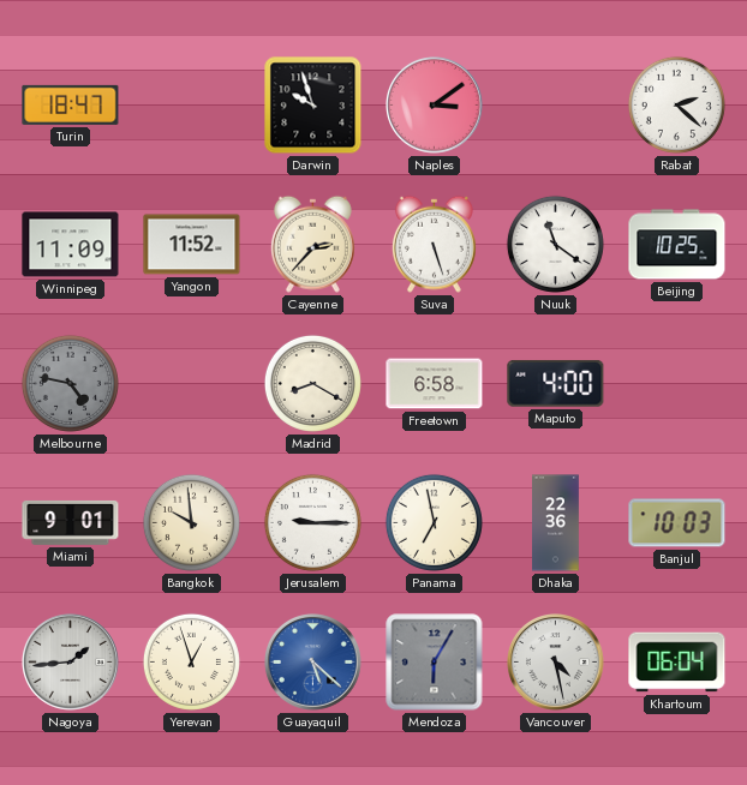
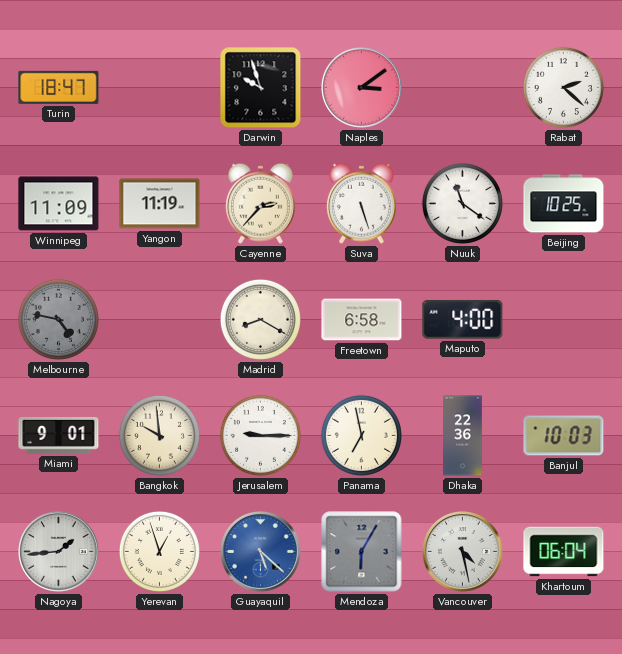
Yangon: 11:52 -> 11:19
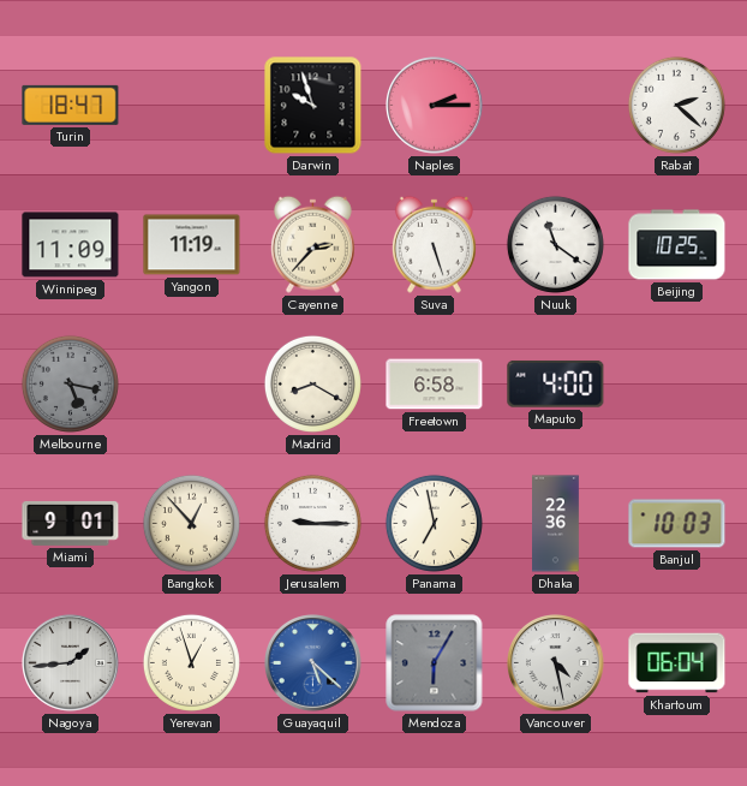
Naples: 3:09 -> 2:15
Melbourne: 4:47 -> 5:17
Bangkok: 9:59 -> 12:53
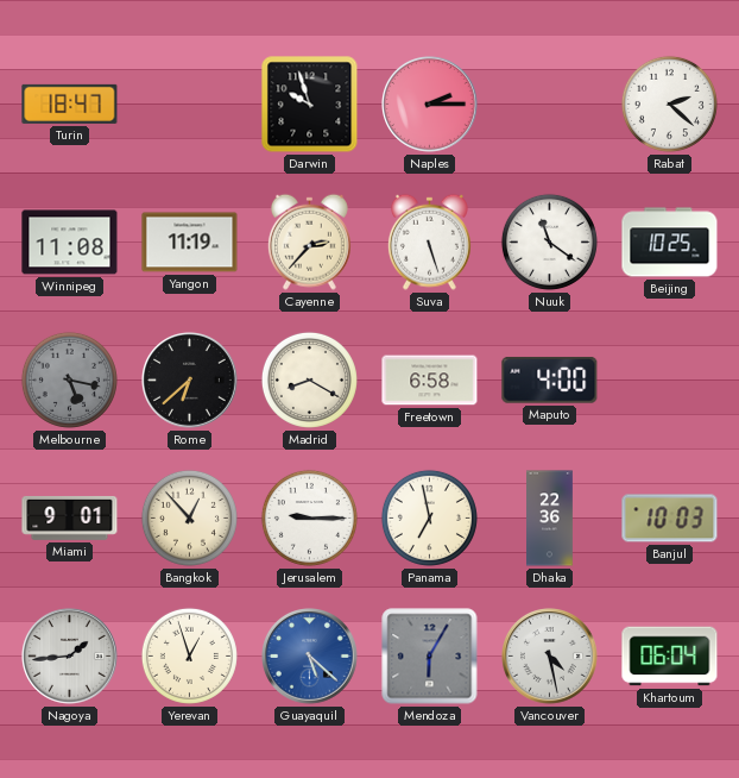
Winnipeg: 11:09 -> 11:08
Rome: none -> 6:38
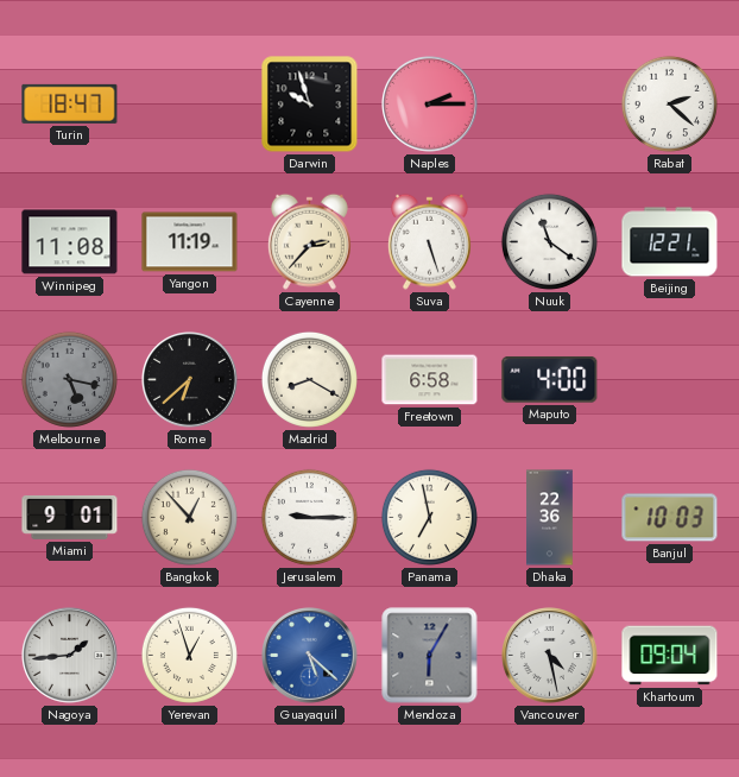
Beijing: 10:25 -> 12:21
Khartoum: 06:04 -> 09:04
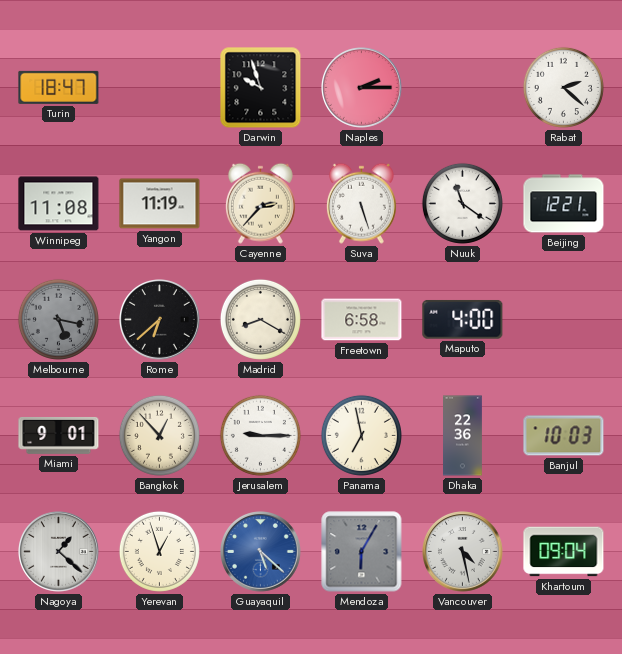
Nagoya: 1:44 -> 1:22
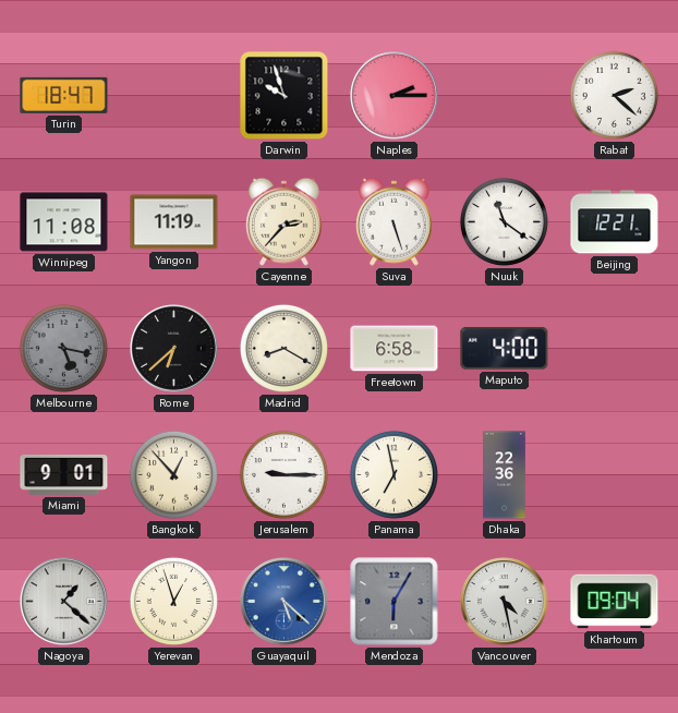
Banjul: 10:03 -> none
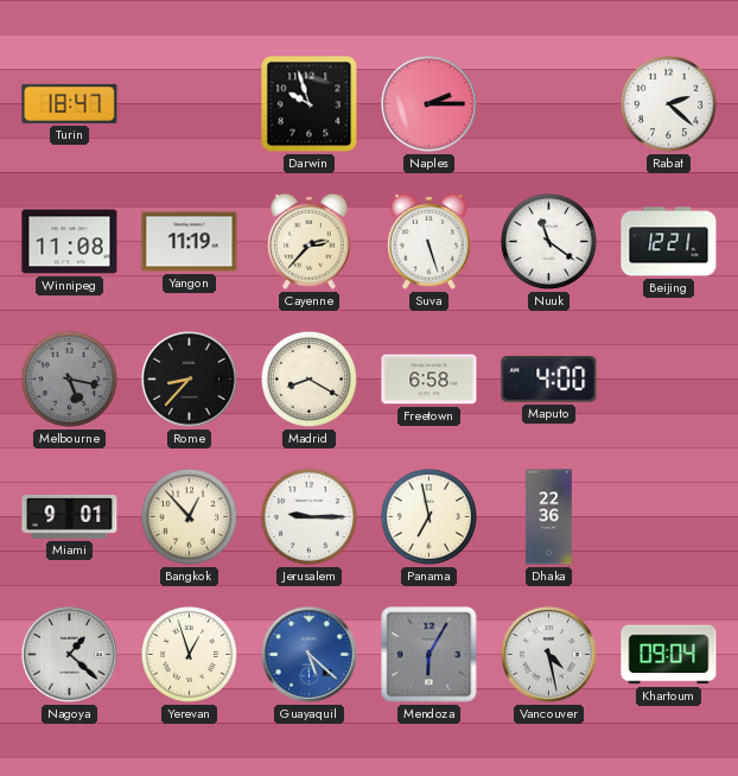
Rome: 6:38 -> 8:37
